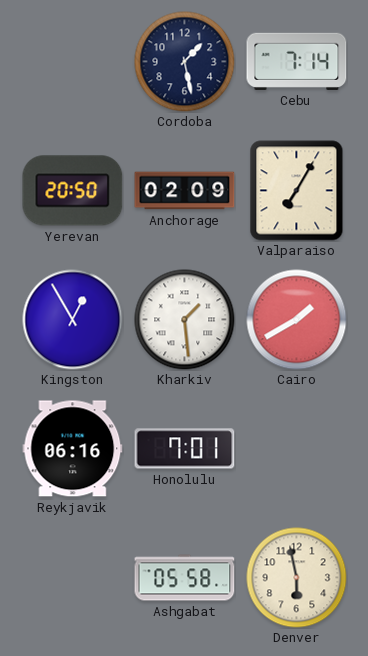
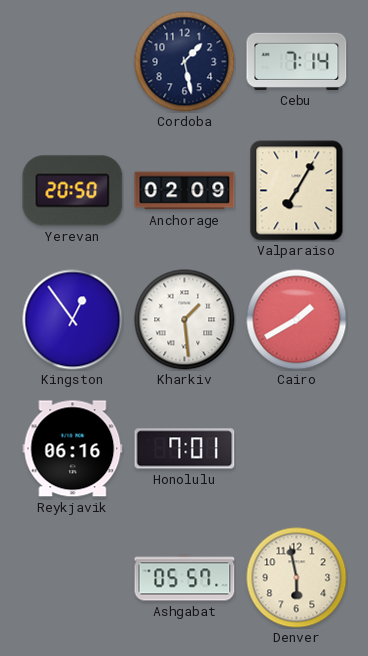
Kingston: 12:55 -> 12:54
Ashgabat: 05:58 -> 05:57
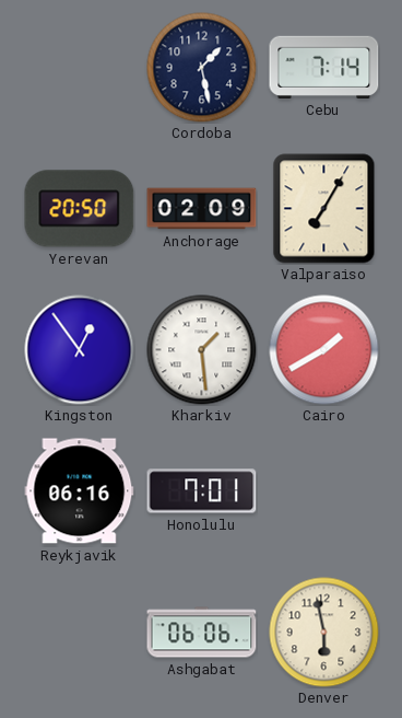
Ashgabat: 05:57 -> 06:06
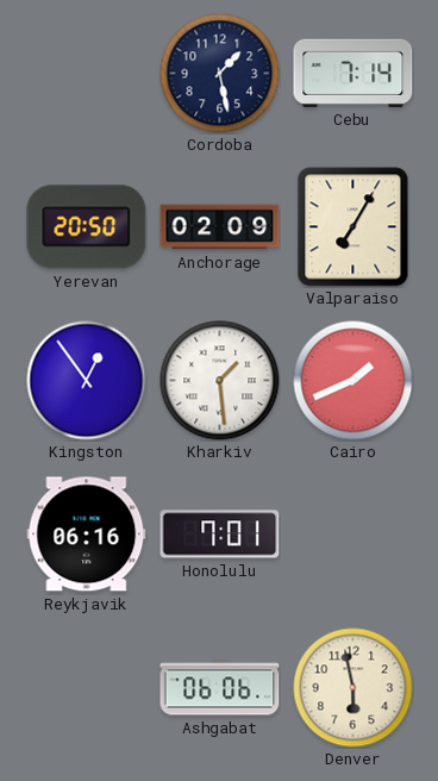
Cairo: 1:40 -> 1:41
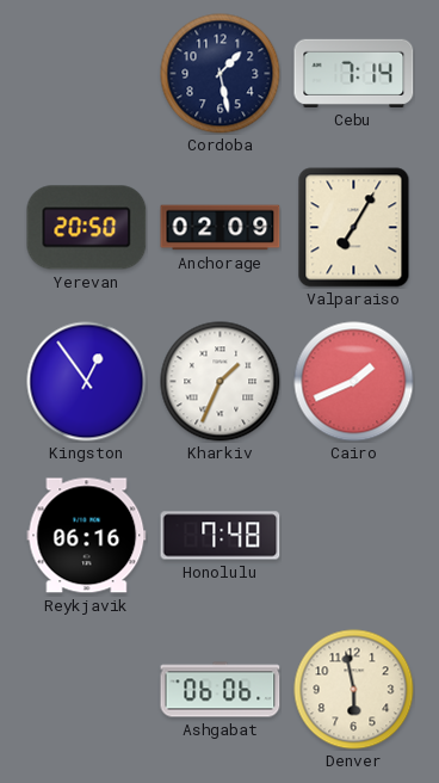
Kharkiv: 1:29 -> 1:34
Honolulu: 7:01 -> 7:48
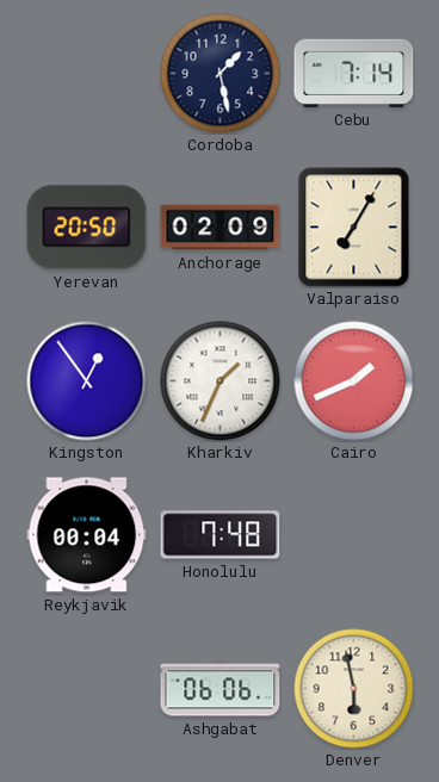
Reykjavik: 06:16 -> 00:04
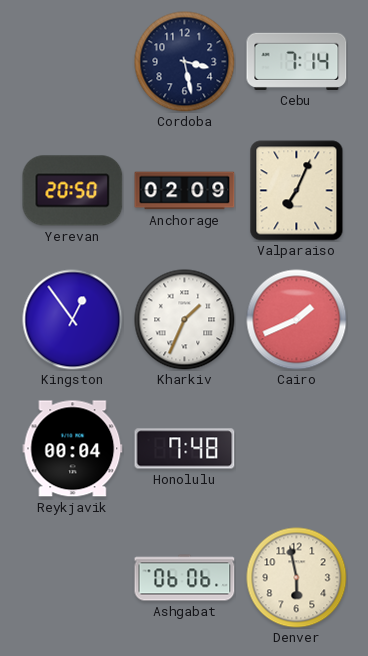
Cordoba: 1:28 -> 3:28
Valparaiso: 7:05 -> 7:04
